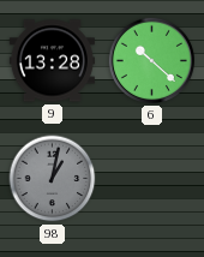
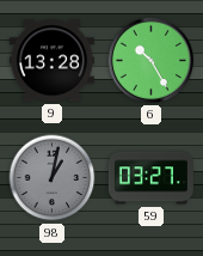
6: 10:22 -> 10:25
59: none -> 03:27
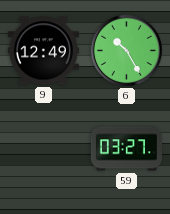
9: 13:28 -> 12:49
98: 1:02 -> none
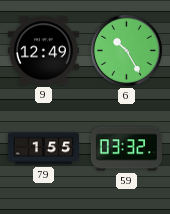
79: none -> 1:55
59: 03:27 -> 03:32
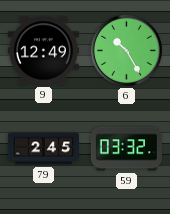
79: 1:55 -> 2:45
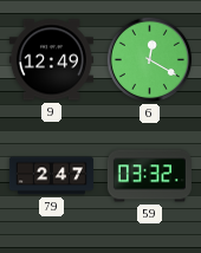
6: 10:25 -> 12:20
79: 2:45 -> 2:47
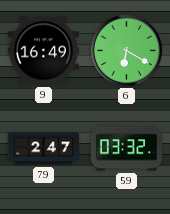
9: 12:49 -> 16:49
6: 12:20 -> 6:20
